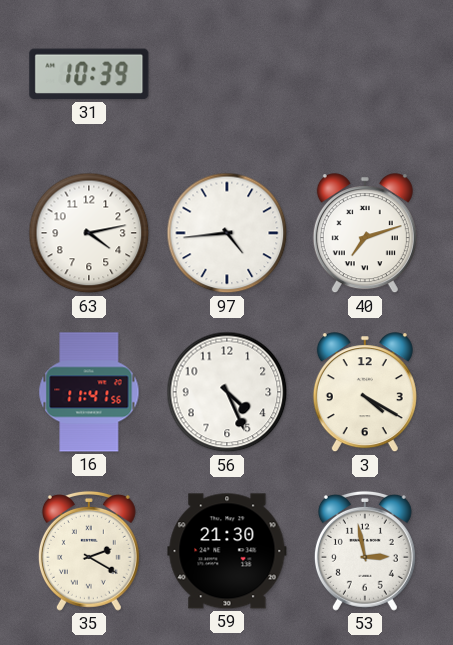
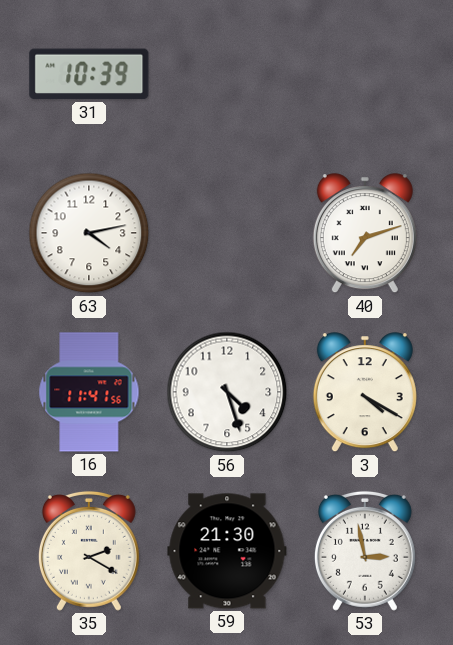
97: 4:44 -> none
56: 4:26 -> 4:27
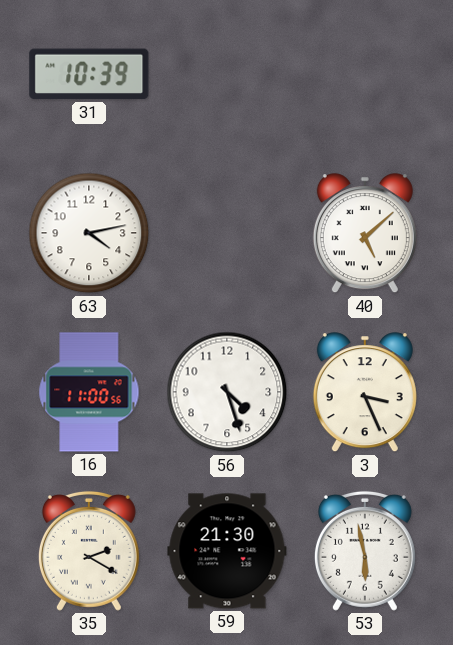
40: 7:12 -> 5:08
16: 11:41 -> 11:00
3: 4:20 -> 3:26
53: 2:58 -> 5:58
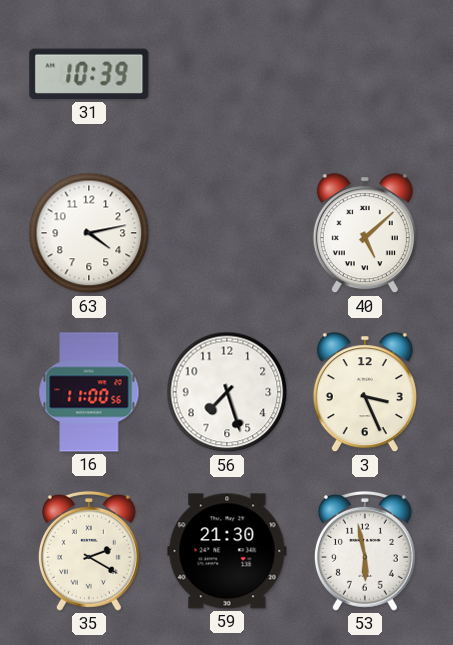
56: 4:27 -> 7:27
